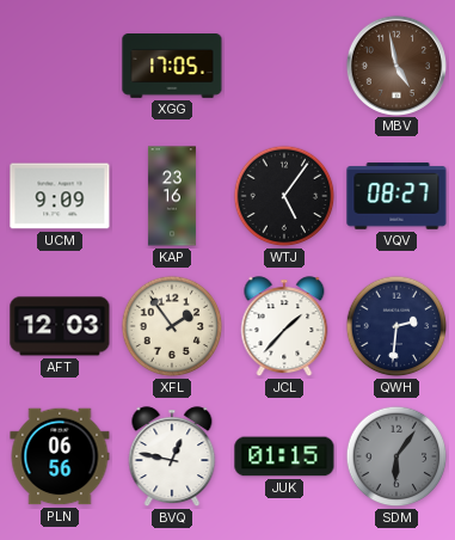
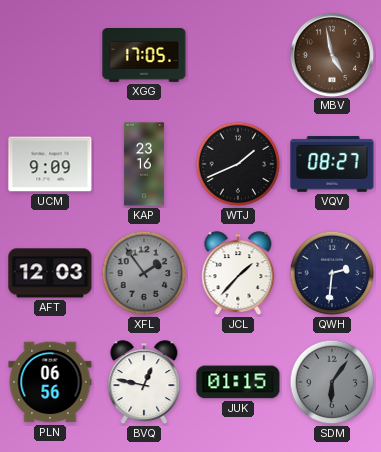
WTJ: 5:06 -> 1:41
XFL dial: cream -> grey
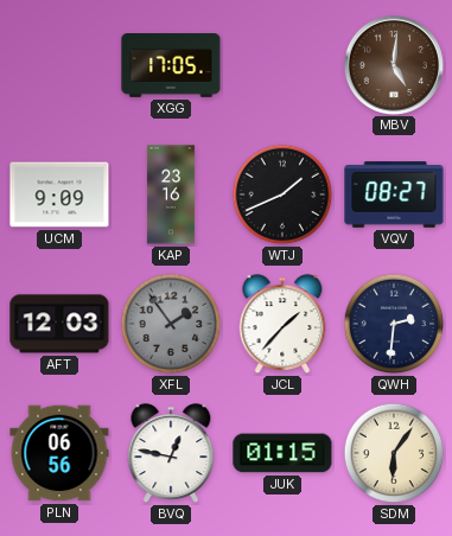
MBV: 4:58 -> 5:01
SDM dial: grey -> cream
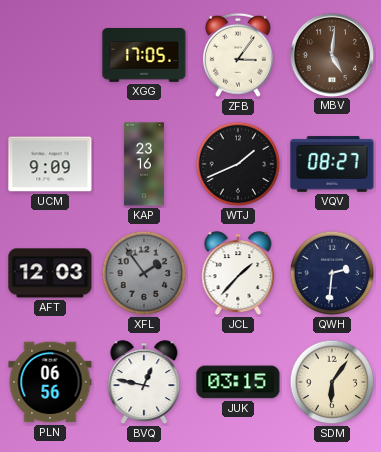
ZFB: none -> 3:06
JUK: 01:15 -> 03:15
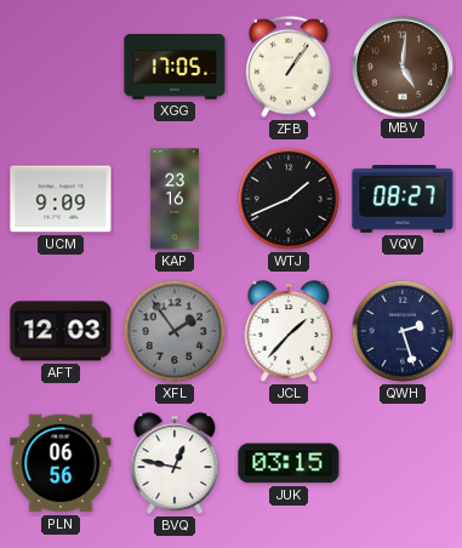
ZFB: 3:06 -> 1:06
QWH: 2:31 -> 2:27
SDM: 6:06 -> none
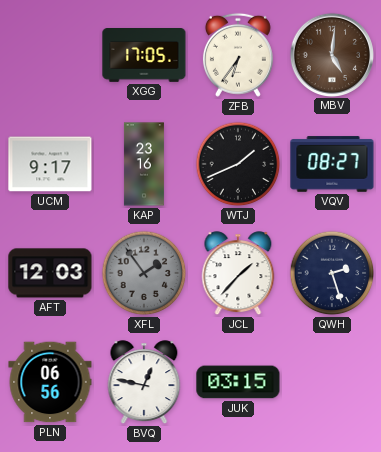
ZFB: 1:06 -> 6:36
UCM: 9:09 -> 9:17
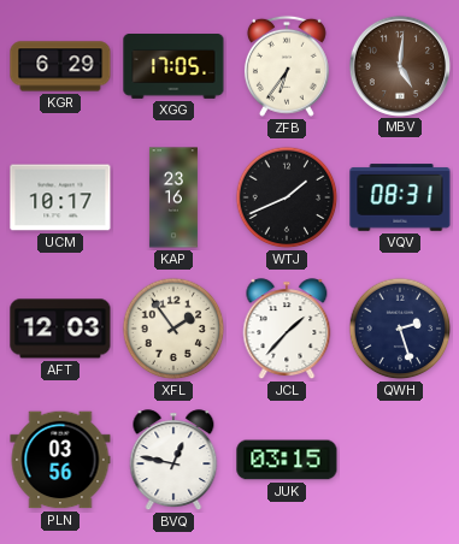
KGR: none -> 6:29
UCM: 9:17 -> 10:17
VQV: 08:27 -> 08:31
XFL dial: grey -> cream
PLN: 06:56 -> 03:56
